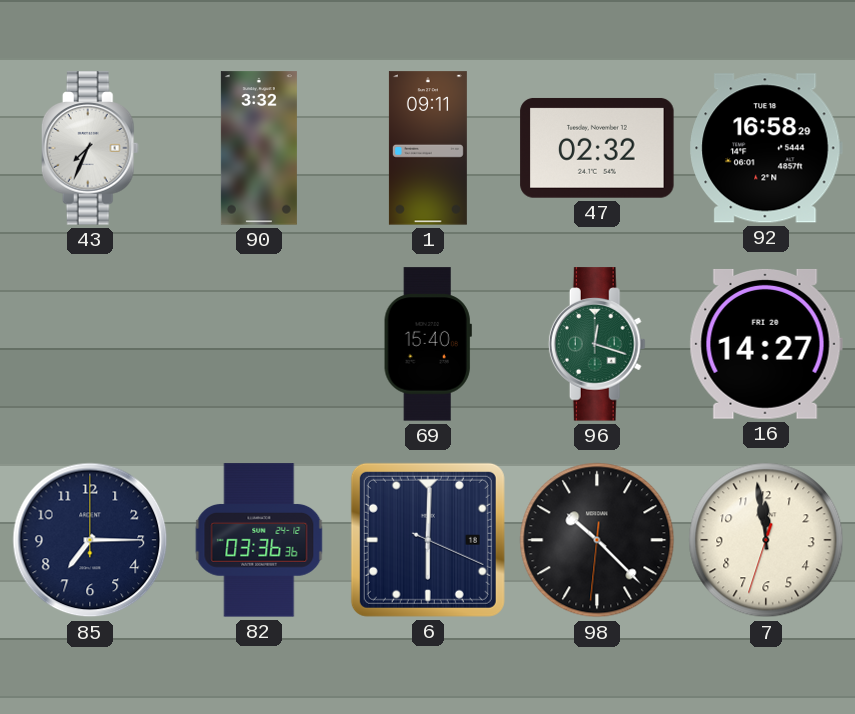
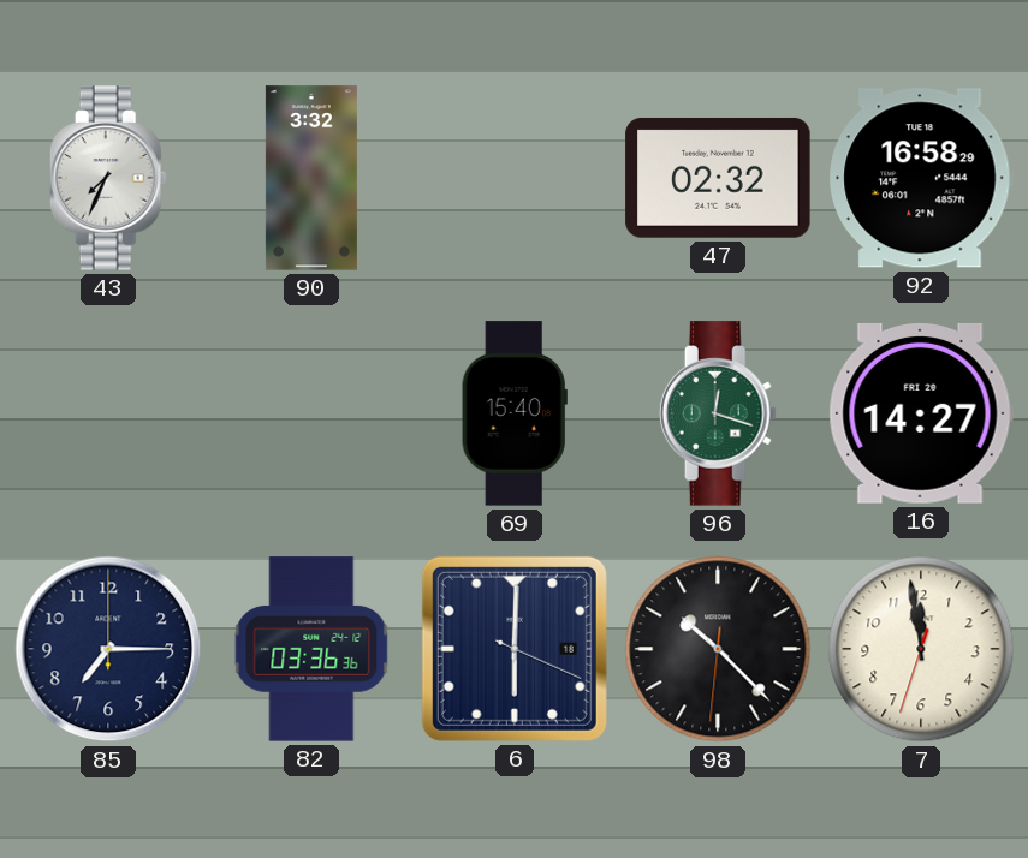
1: 09:11 -> none
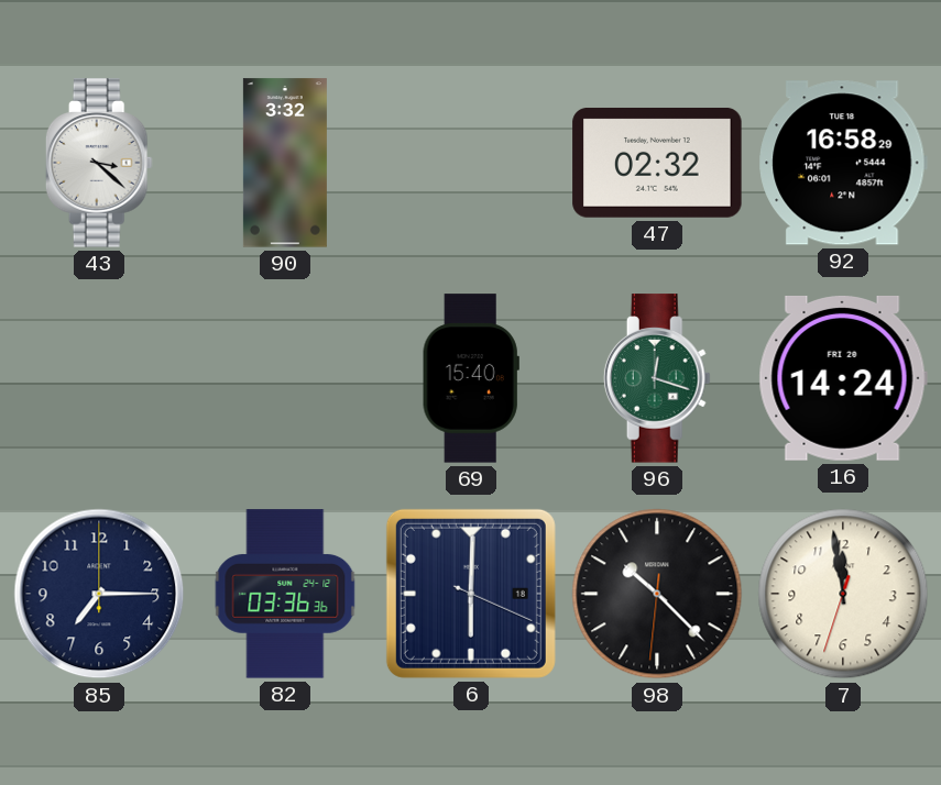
43: 7:34 -> 3:22
16: 14:27 -> 14:24
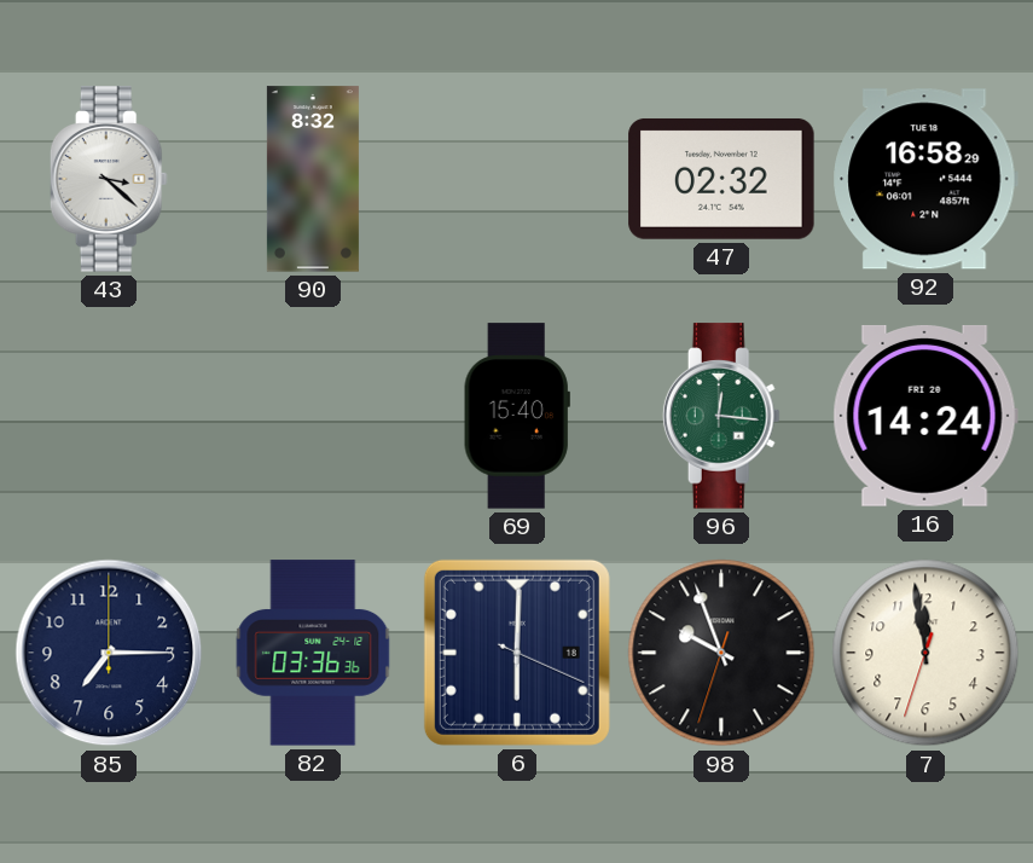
90: 3:32 -> 8:32
96: 12:18 -> 12:16
98: 10:22 -> 9:56
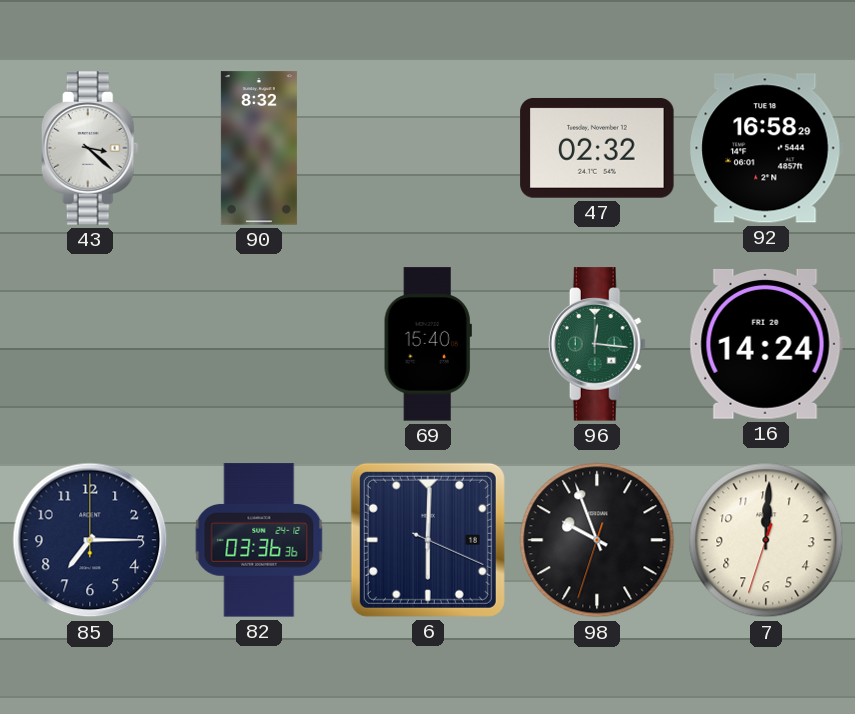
7: 11:58 -> 12:00
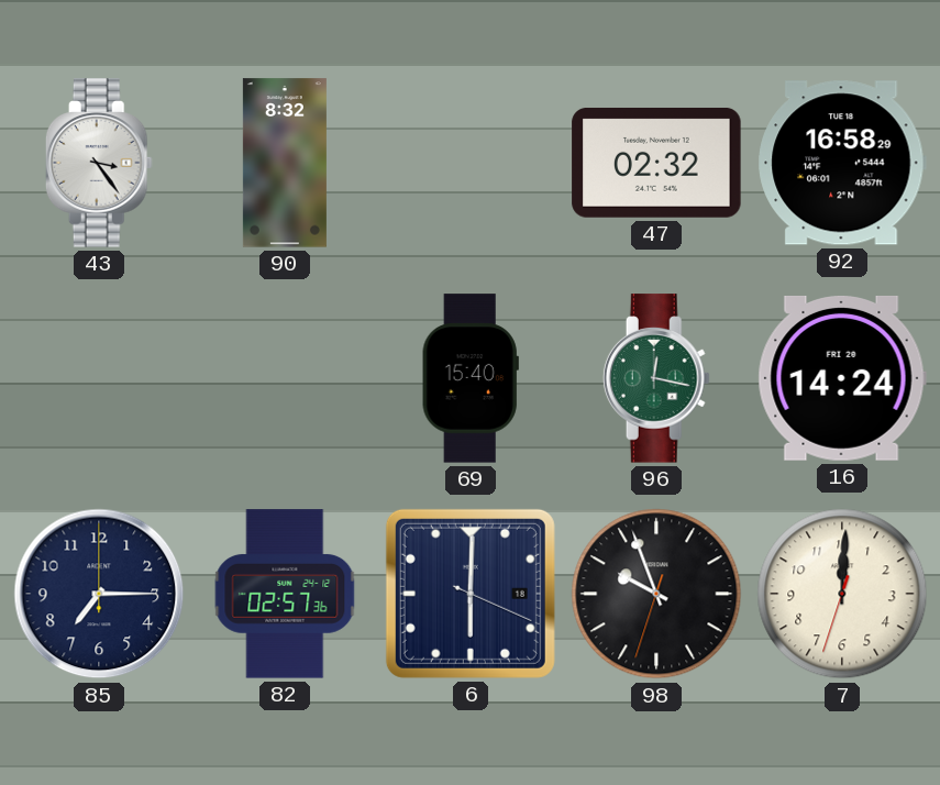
43: 3:22 -> 3:24
96: 12:16 -> 12:17
82: 03:36 -> 02:57
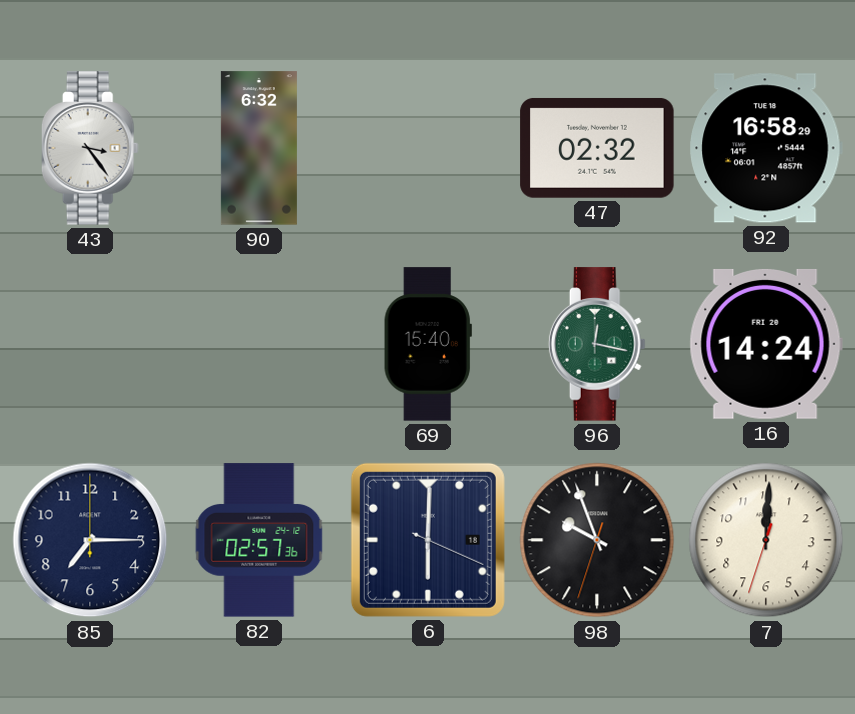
90: 8:32 -> 6:32
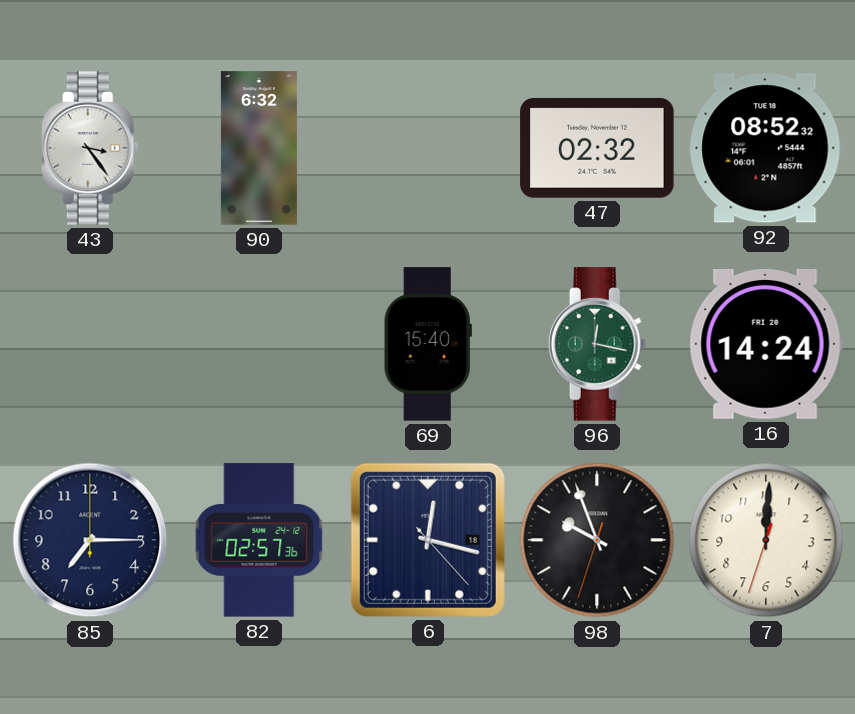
92: 16:58 -> 08:52
6: 6:00 -> 12:17
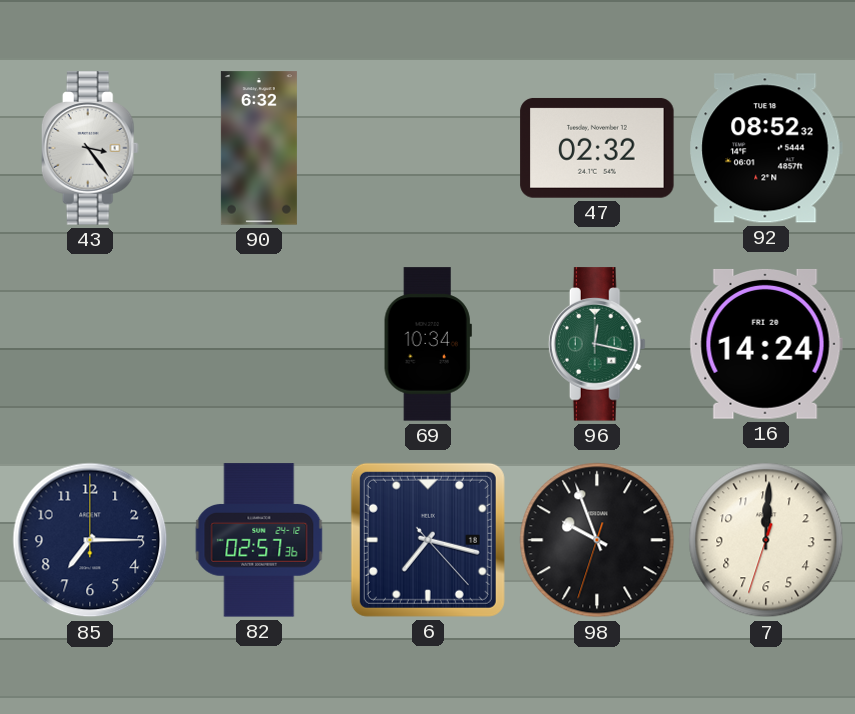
69: 15:40 -> 10:34
6: 12:17 -> 7:17
